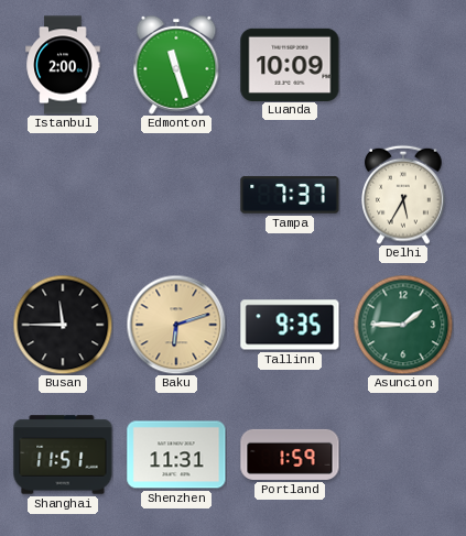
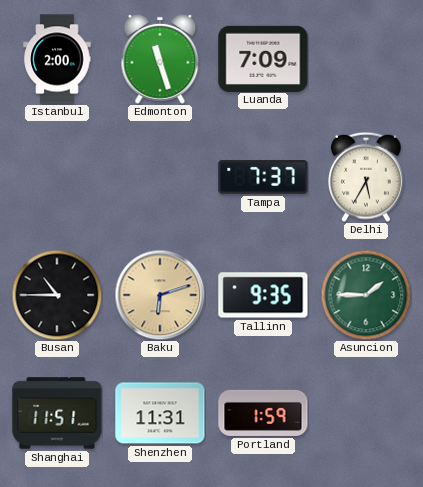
Luanda: 10:09 -> 7:09
Busan: 11:45 -> 10:45
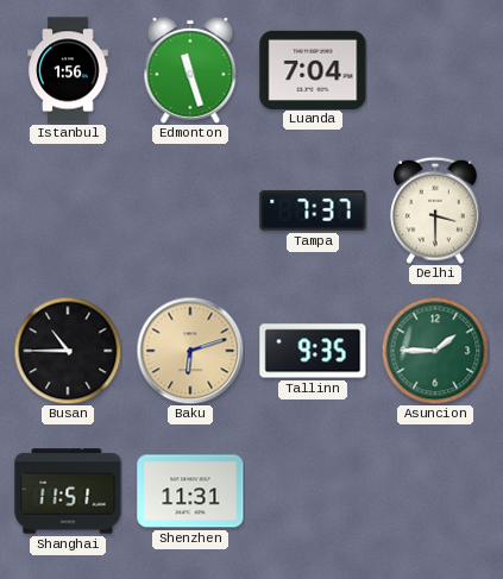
Istanbul: 2:00 -> 1:56
Luanda: 7:09 -> 7:04
Delhi: 5:35 -> 3:30
Portland: 1:59 -> none
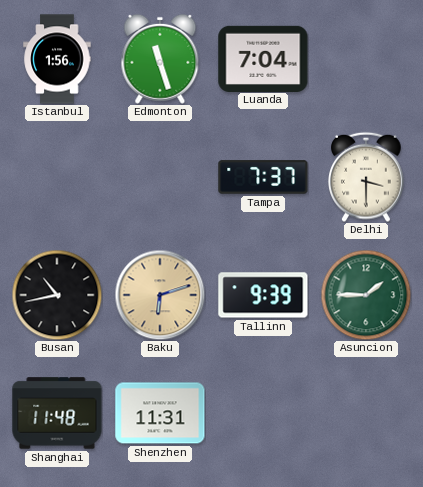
Busan: 10:45 -> 10:43
Tallinn: 9:35 -> 9:39
Shanghai: 11:51 -> 11:48
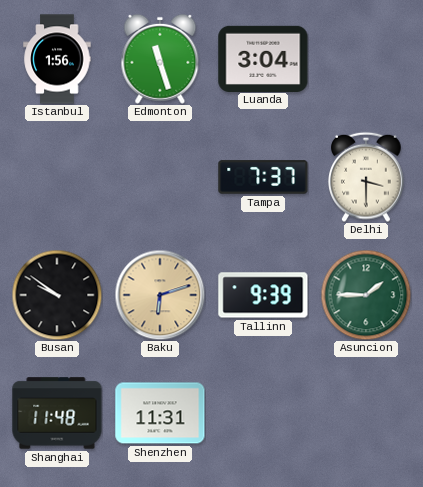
Luanda: 7:04 -> 3:04
Busan: 10:43 -> 9:51
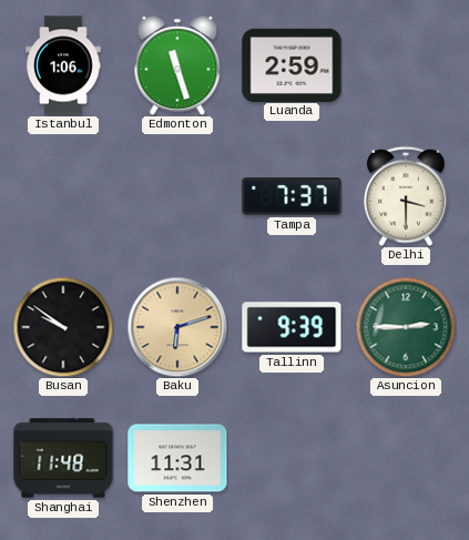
Istanbul: 1:56 -> 1:06
Luanda: 3:04 -> 2:59
Asuncion: 1:45 -> 2:45
